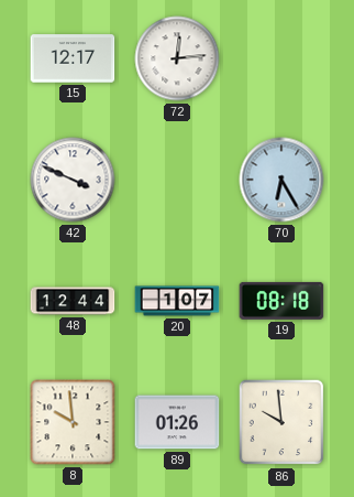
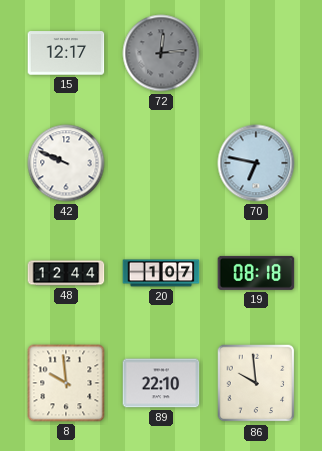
72 dial: white -> grey
42: 3:49 -> 9:49
70: 6:25 -> 6:47
89: 01:26 -> 22:10
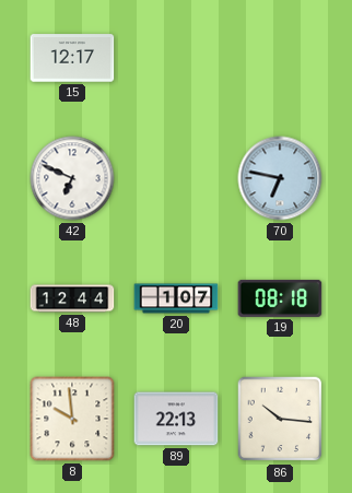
72: 12:14 -> none
42: 9:49 -> 6:49
89: 22:10 -> 22:13
86: 9:59 -> 10:16
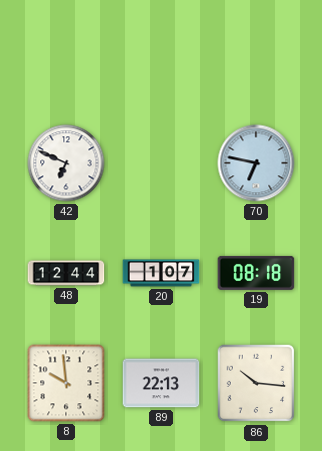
15: 12:17 -> none
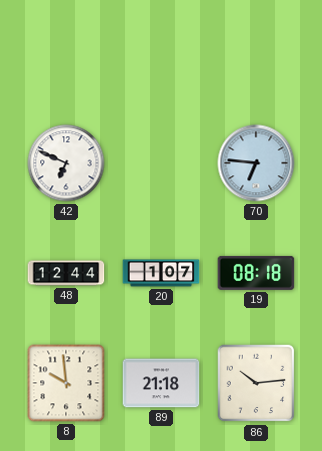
70: 6:47 -> 6:46
89: 22:13 -> 21:18
86: 10:16 -> 10:14
